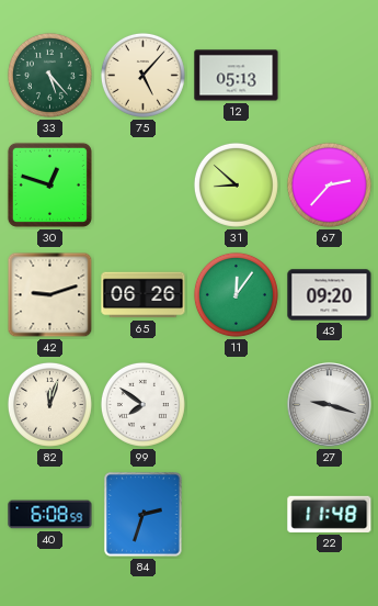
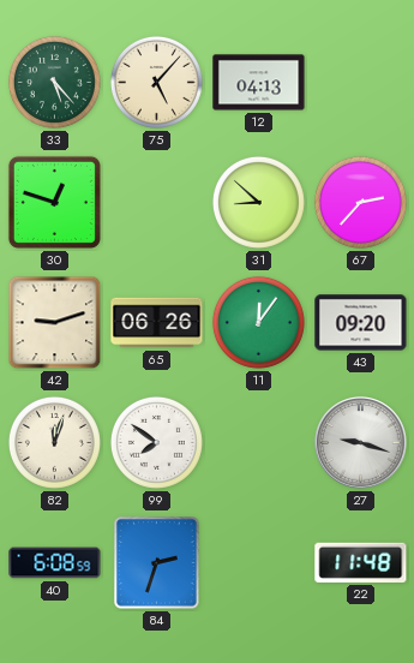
12: 05:13 -> 04:13
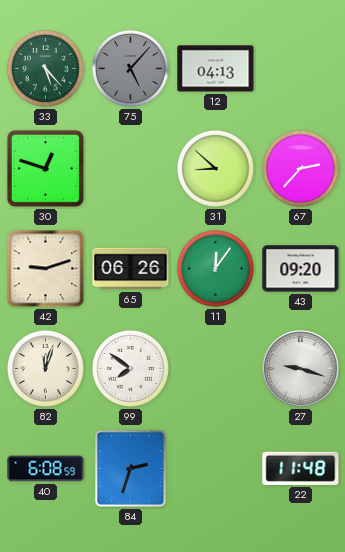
75 dial: cream -> grey
